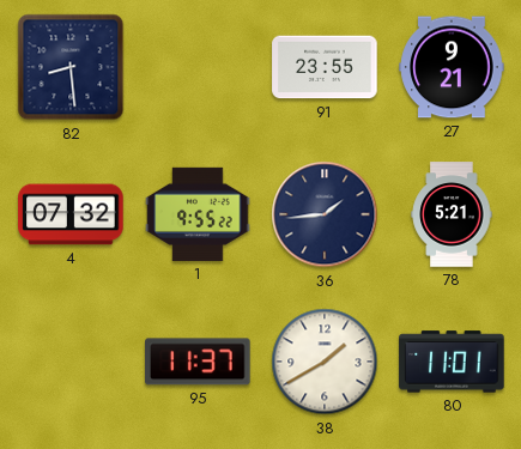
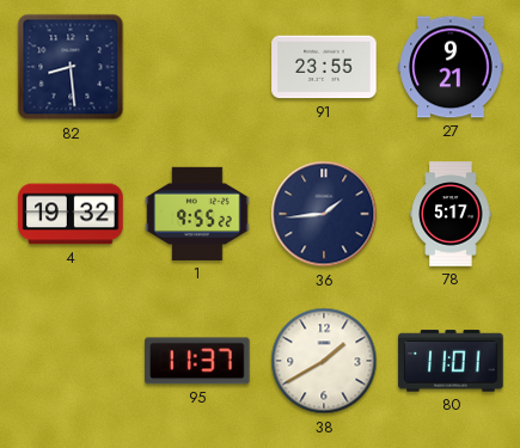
4: 07:32 -> 19:32
78: 5:21 -> 5:17
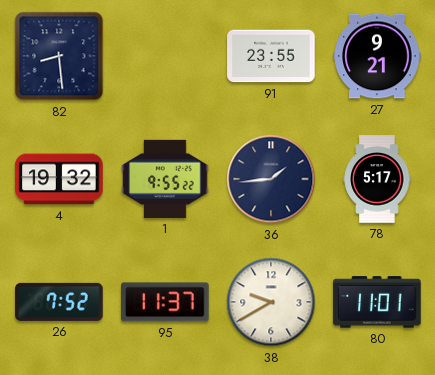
26: none -> 7:52
38: 1:40 -> 9:40
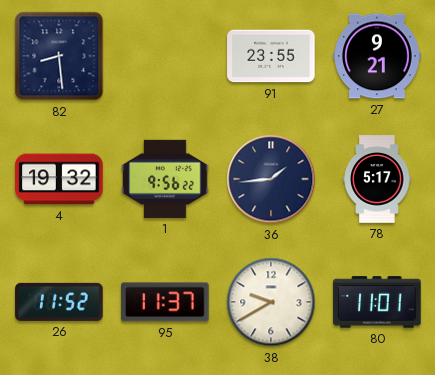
1: 9:55 -> 9:56
26: 7:52 -> 11:52
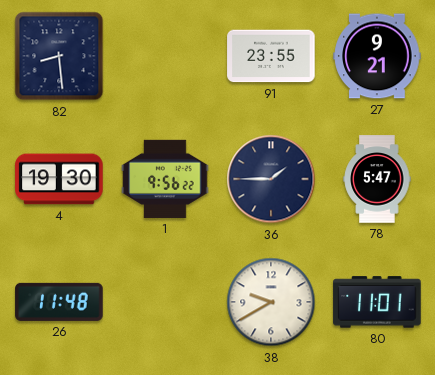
4: 19:32 -> 19:30
36: 1:44 -> 1:45
78: 5:17 -> 5:47
26: 11:52 -> 11:48
95: 11:37 -> none
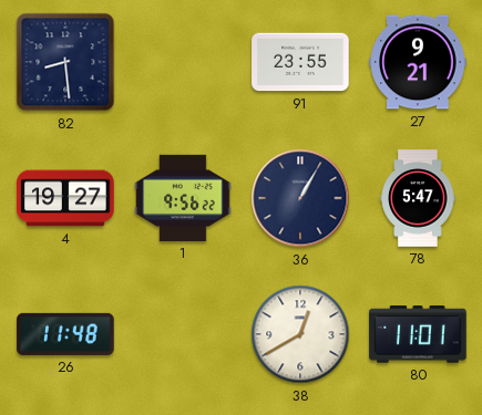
4: 19:30 -> 19:27
36: 1:45 -> 1:05
38: 9:40 -> 12:40
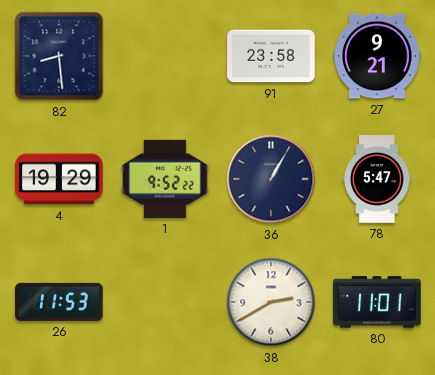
91: 23:55 -> 23:58
4: 19:27 -> 19:29
1: 9:56 -> 9:52
26: 11:48 -> 11:53
38: 12:40 -> 2:40
